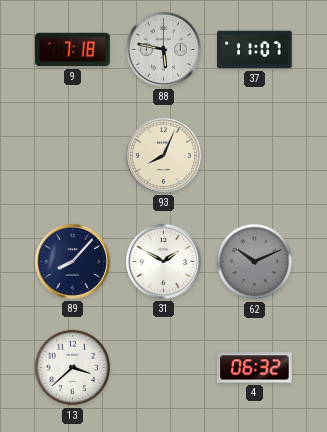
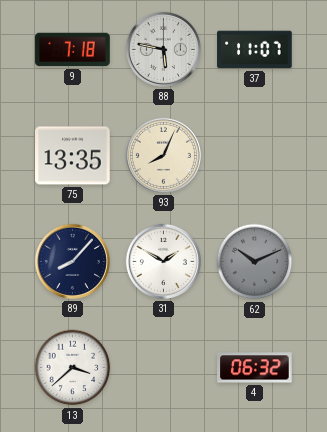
75: none -> 13:35
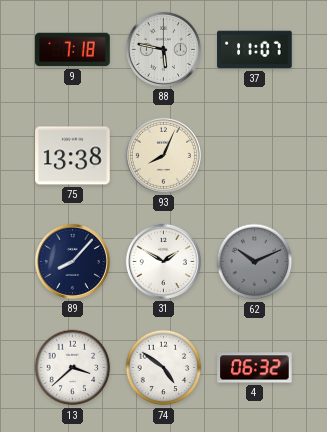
75: 13:35 -> 13:38
74: none -> 4:51
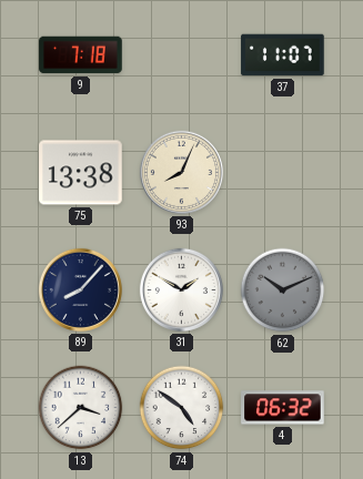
88: 5:47 -> none
